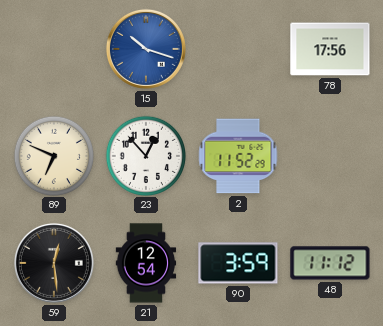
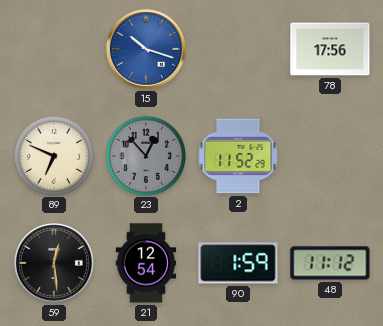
23 dial: white -> grey
90: 3:59 -> 1:59
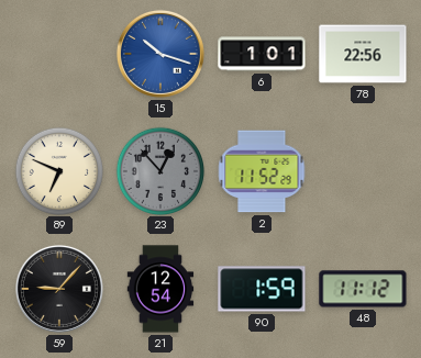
6: none -> 1:01
78: 17:56 -> 22:56
59: 12:29 -> 9:07
